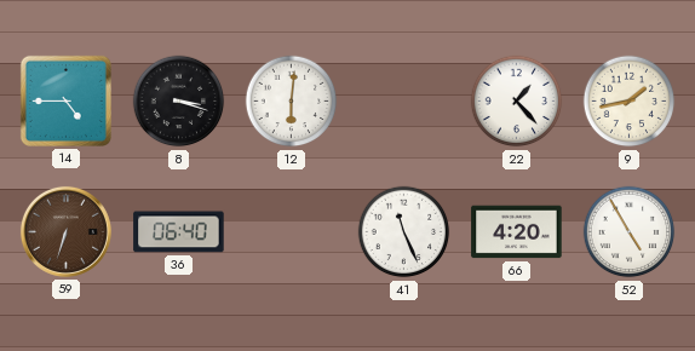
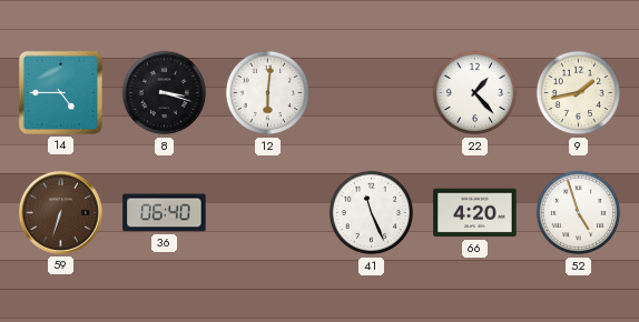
52: 4:55 -> 4:57
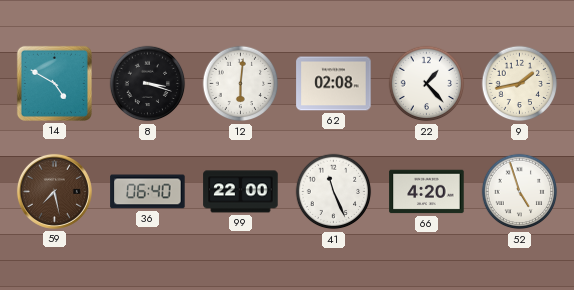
14: 4:45 -> 4:50
62: none -> 02:08
59: 6:33 -> 7:28
99: none -> 22:00
